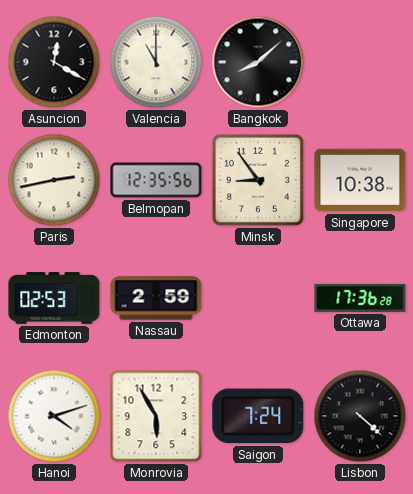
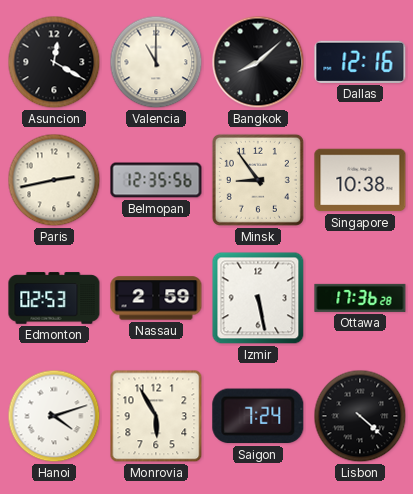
Dallas: none -> 12:16
Izmir: none -> 5:28
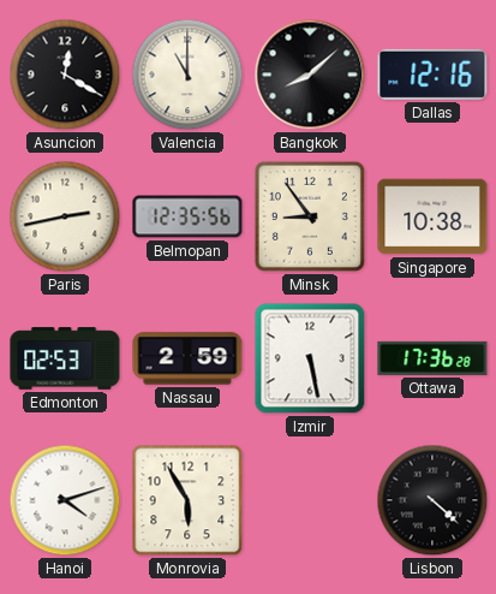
Saigon: 7:24 -> none
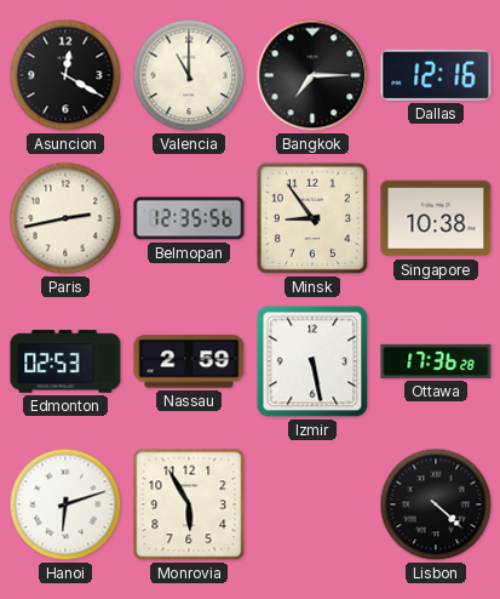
Bangkok: 8:08 -> 7:15
Hanoi: 4:12 -> 6:12
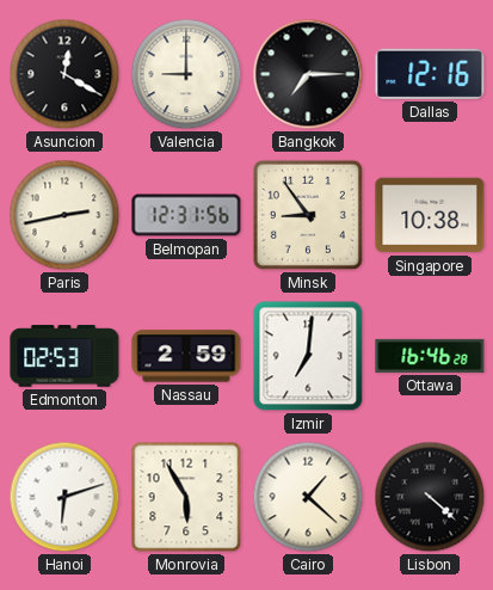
Valencia: 11:00 -> 9:00
Belmopan: 12:35 -> 12:31
Izmir: 5:28 -> 7:01
Ottawa: 17:36 -> 16:46
Cairo: none -> 1:22
